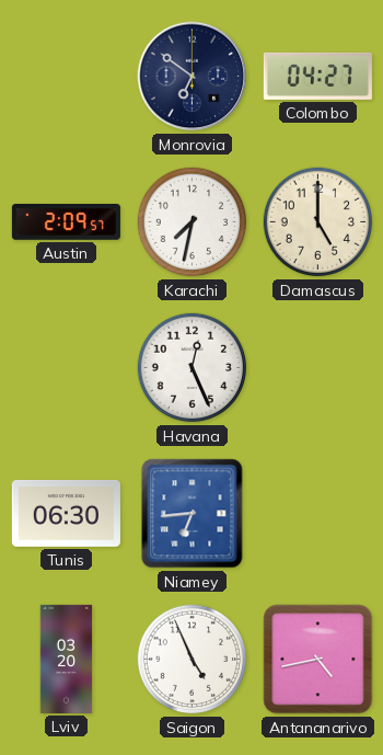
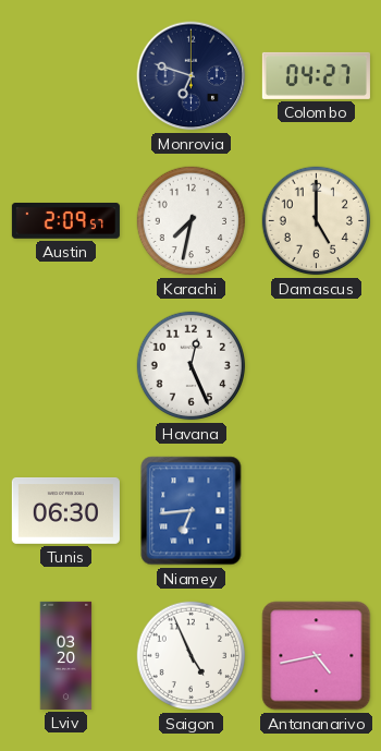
Monrovia: 6:51 -> 6:48
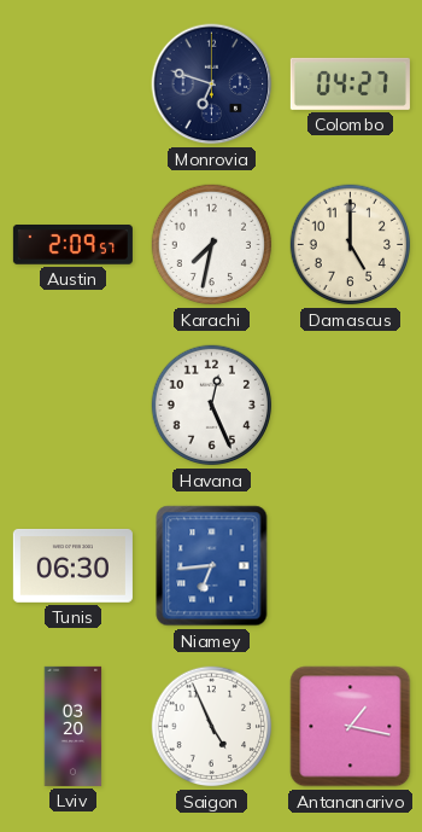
Antananarivo: 4:43 -> 1:17
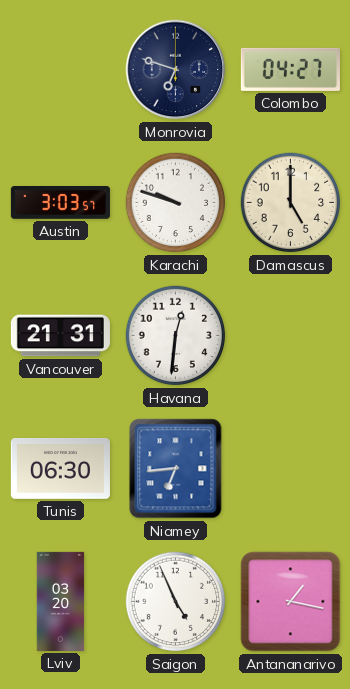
Austin: 2:09 -> 3:03
Karachi: 7:32 -> 9:48
Vancouver: none -> 21:31
Havana: 12:26 -> 12:31
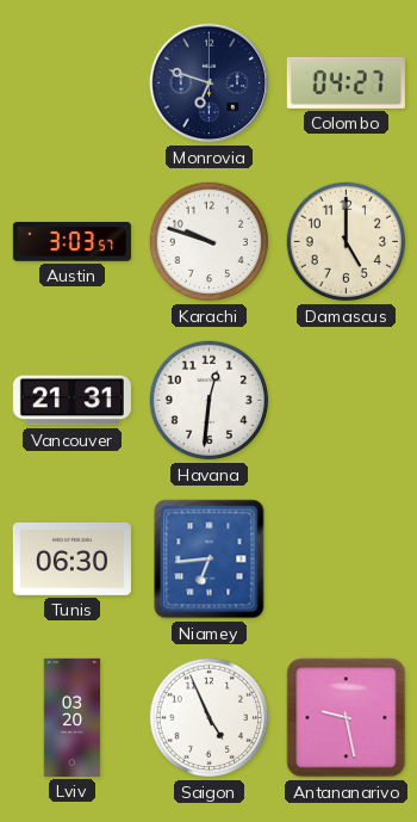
Antananarivo: 1:17 -> 9:28
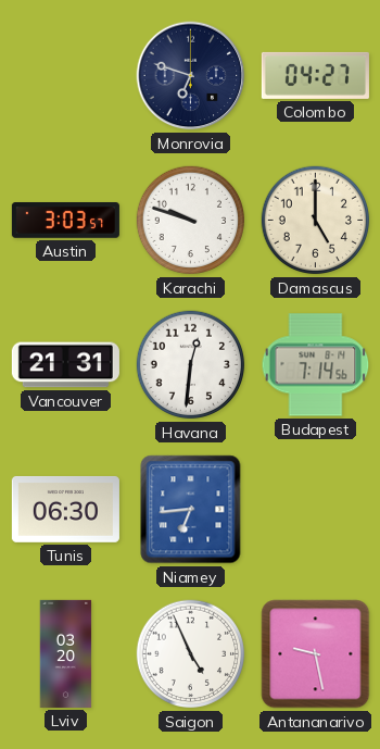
Budapest: none -> 7:14
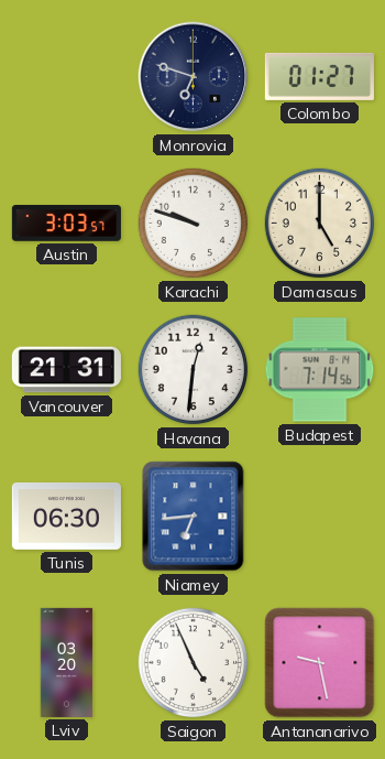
Colombo: 04:27 -> 01:27
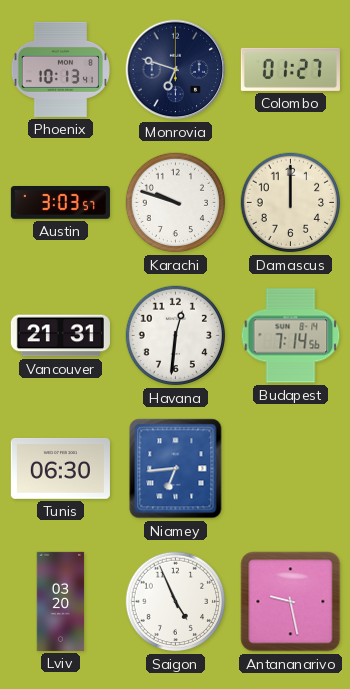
Phoenix: none -> 10:13
Damascus: 5:00 -> 12:00
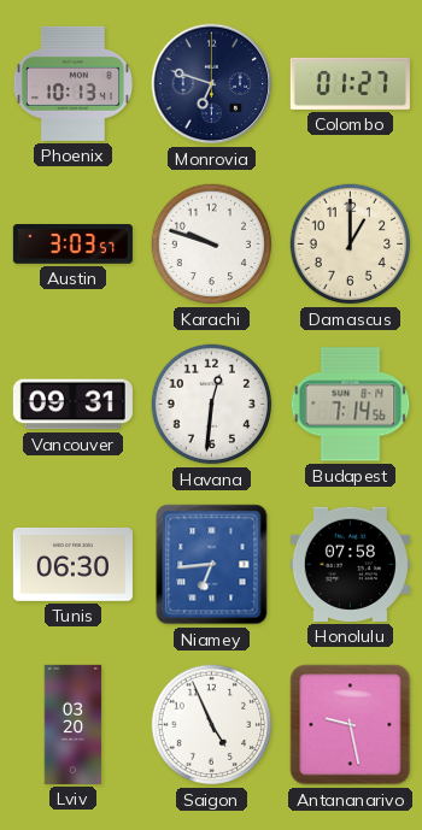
Damascus: 12:00 -> 1:00
Vancouver: 21:31 -> 09:31
Honolulu: none -> 07:58
